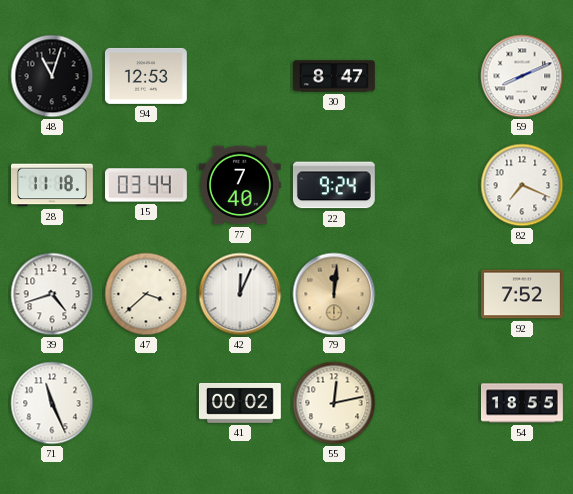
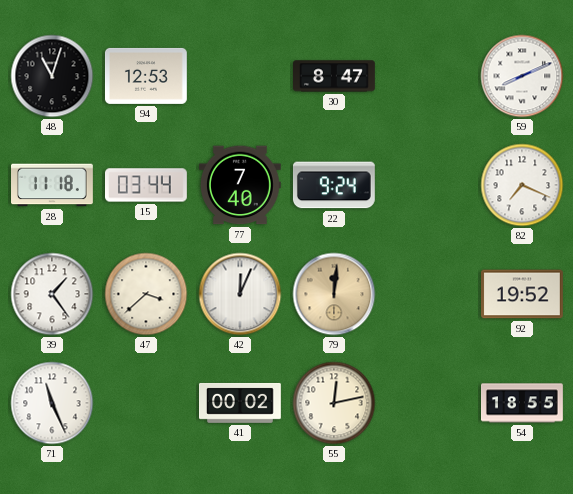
39: 4:42 -> 1:24
92: 7:52 -> 19:52
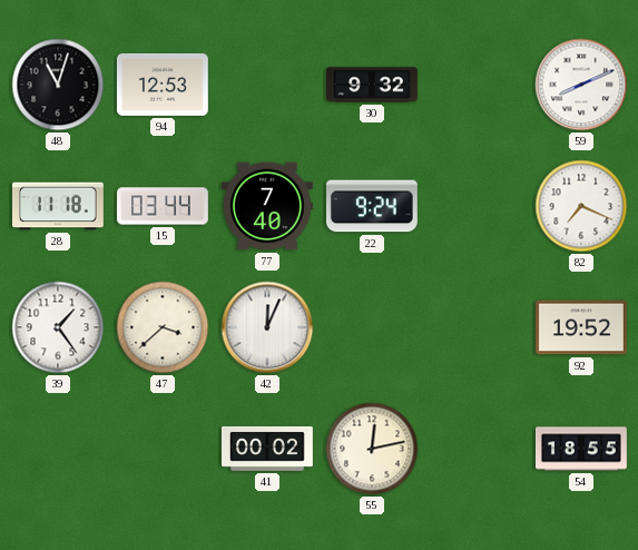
30: 8:47 -> 9:32
79: 12:01 -> none
71: 11:26 -> none
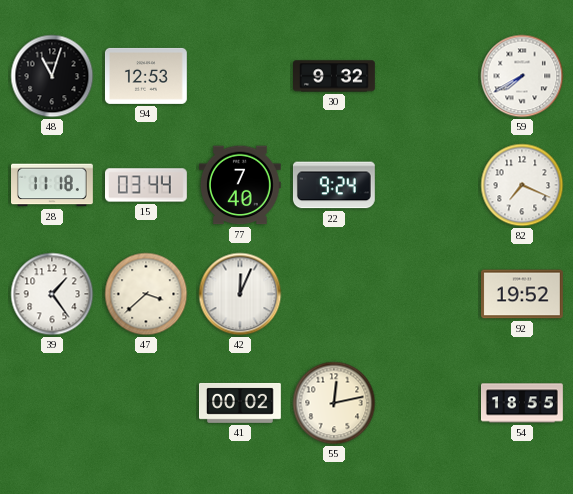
59: 8:11 -> 7:40
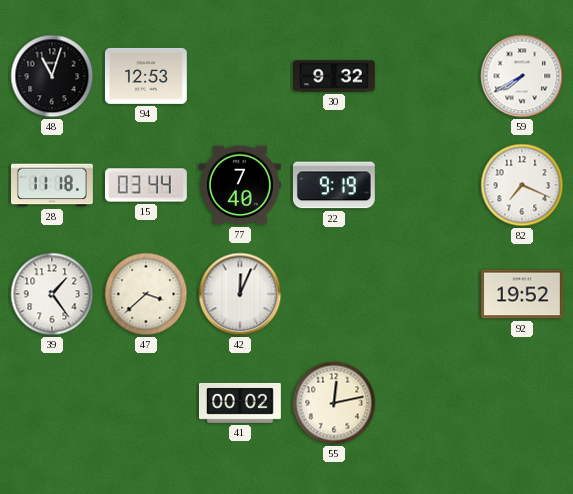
22: 9:24 -> 9:19
54: 18:55 -> none
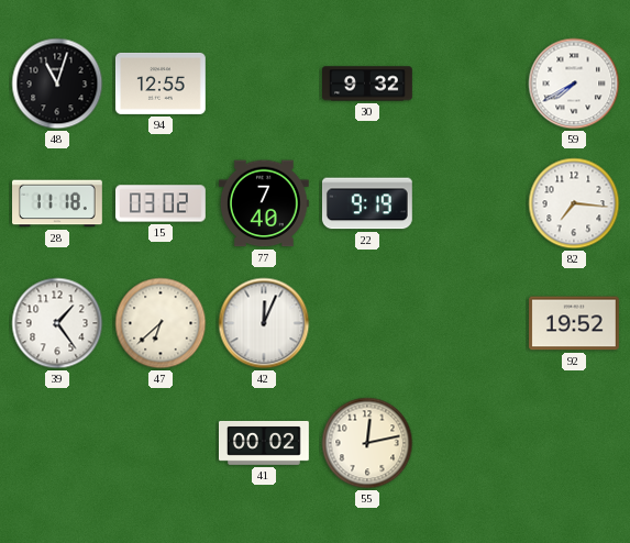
94: 12:53 -> 12:55
15: 03:44 -> 03:02
82: 7:19 -> 7:16
47: 3:38 -> 6:38
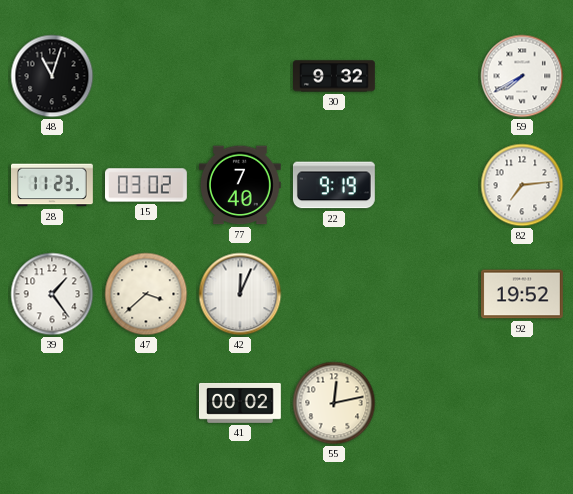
94: 12:55 -> none
28: 11:18 -> 11:23
82: 7:16 -> 7:14
47: 6:38 -> 3:38
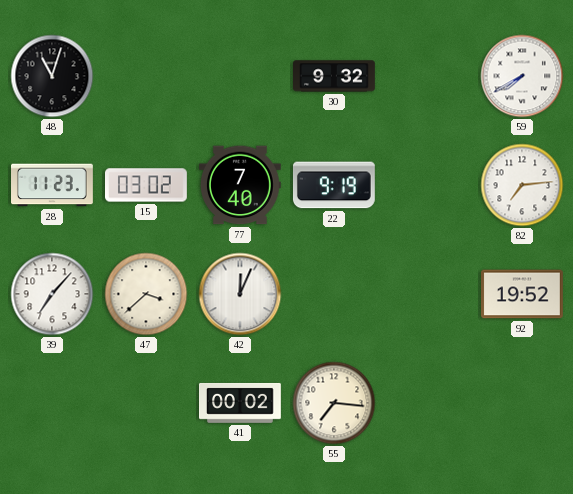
39: 1:24 -> 7:07
55: 12:13 -> 7:16
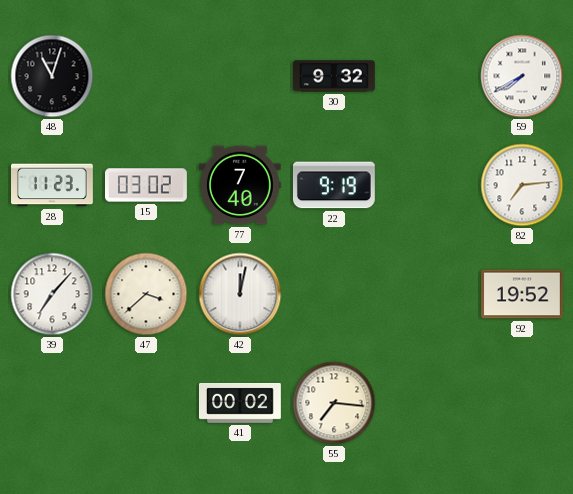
42: 12:04 -> 12:02
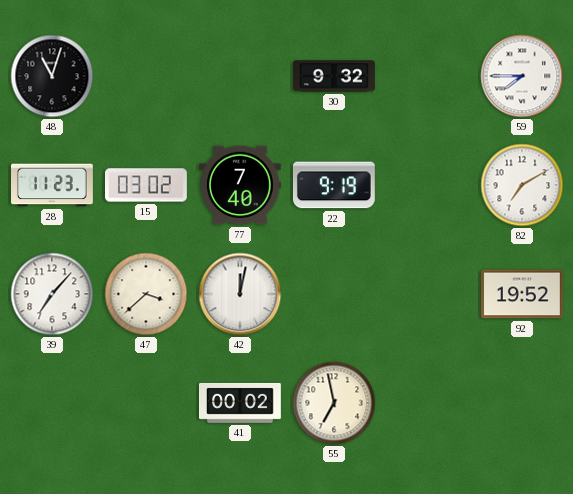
59: 7:40 -> 7:45
82: 7:14 -> 7:10
55: 7:16 -> 6:58
